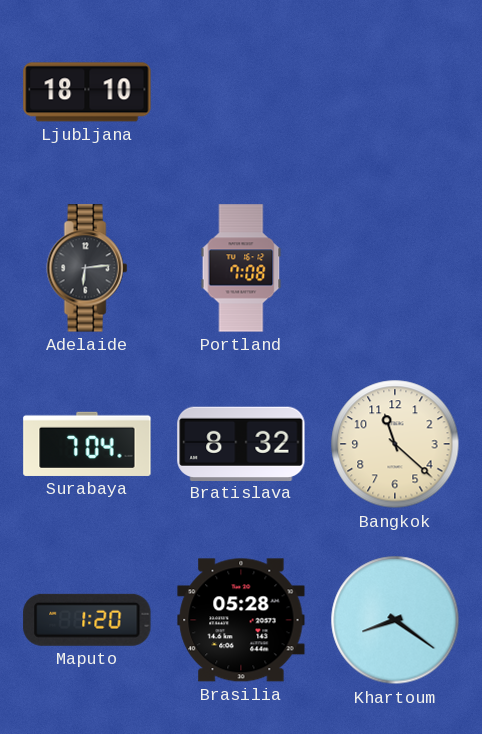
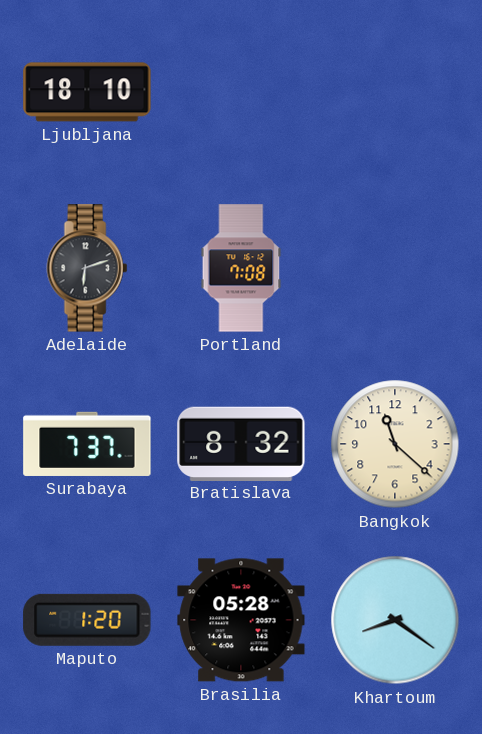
Adelaide: 6:14 -> 6:12
Surabaya: 7:04 -> 7:37
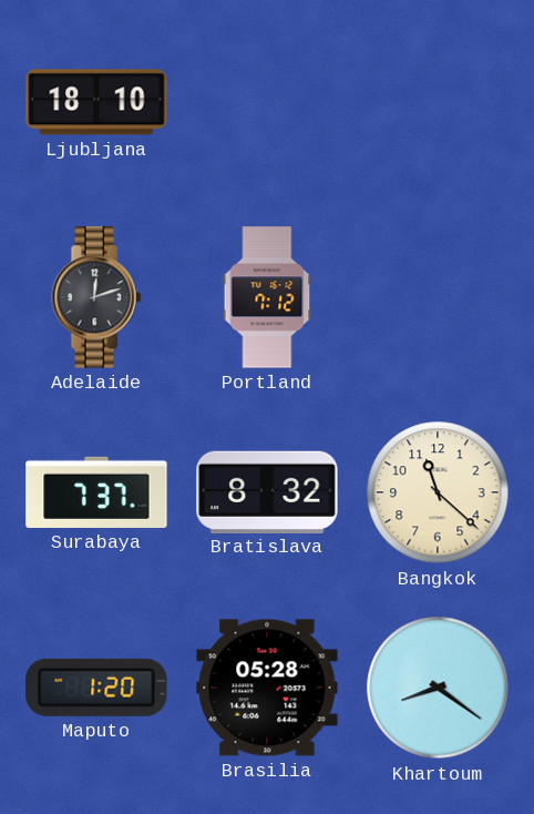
Adelaide: 6:12 -> 12:12
Portland: 7:08 -> 7:12
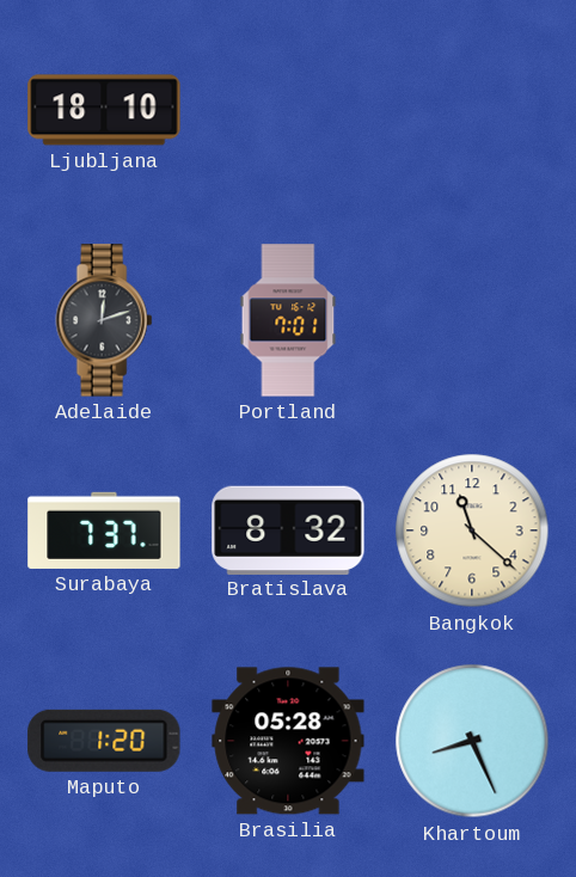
Portland: 7:12 -> 7:01
Khartoum: 8:21 -> 8:26
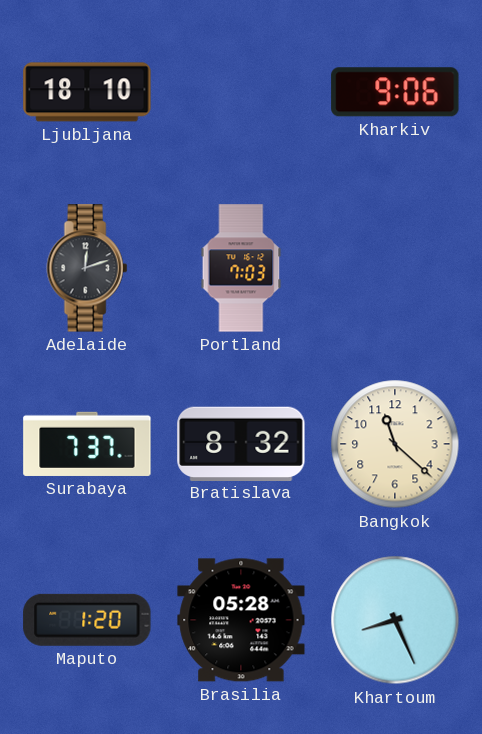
Kharkiv: none -> 9:06
Portland: 7:01 -> 7:03
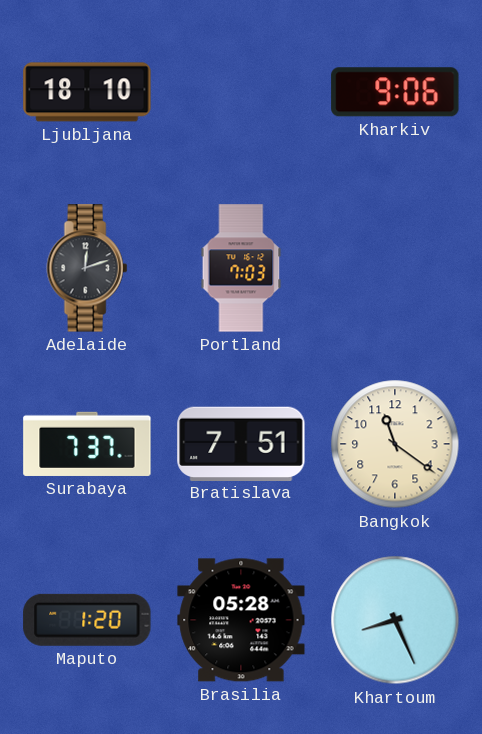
Bratislava: 8:32 -> 7:51
Bangkok: 11:22 -> 11:21
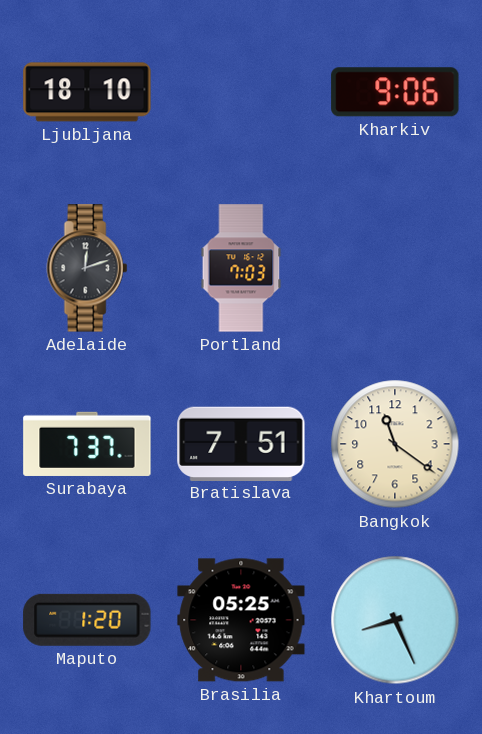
Brasilia: 05:28 -> 05:25
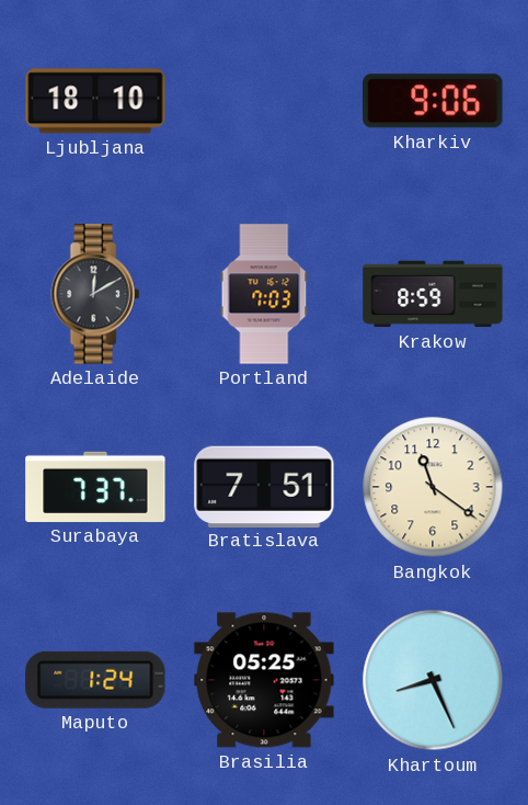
Adelaide: 12:12 -> 12:10
Krakow: none -> 8:59
Maputo: 1:20 -> 1:24
